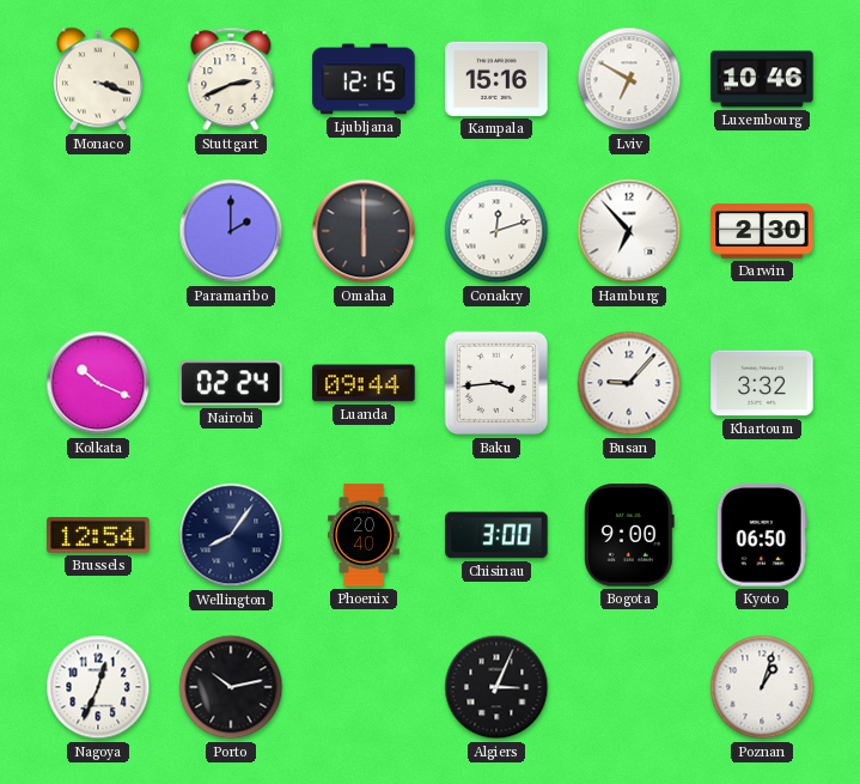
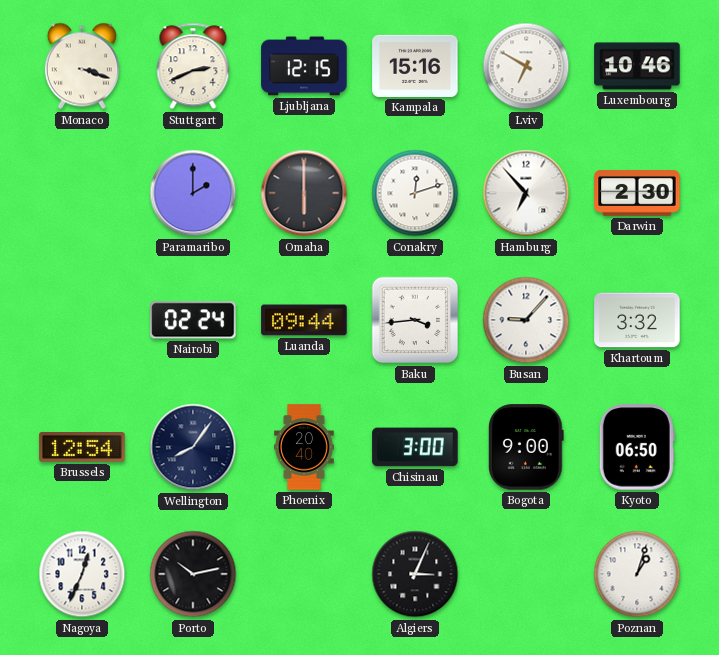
Kolkata: 10:19 -> none
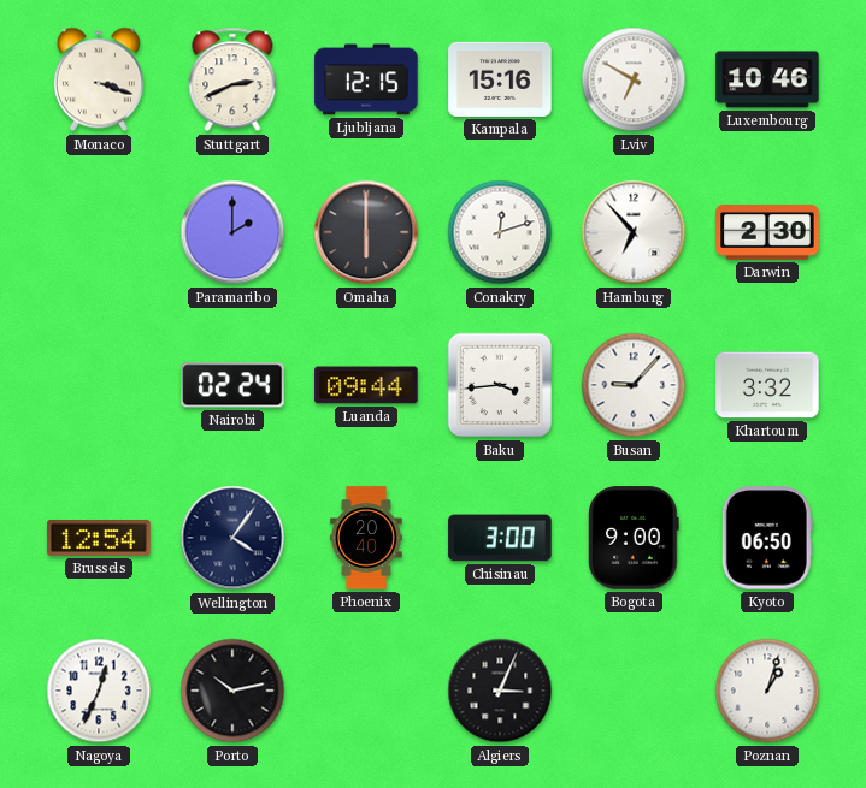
Wellington: 8:06 -> 4:06
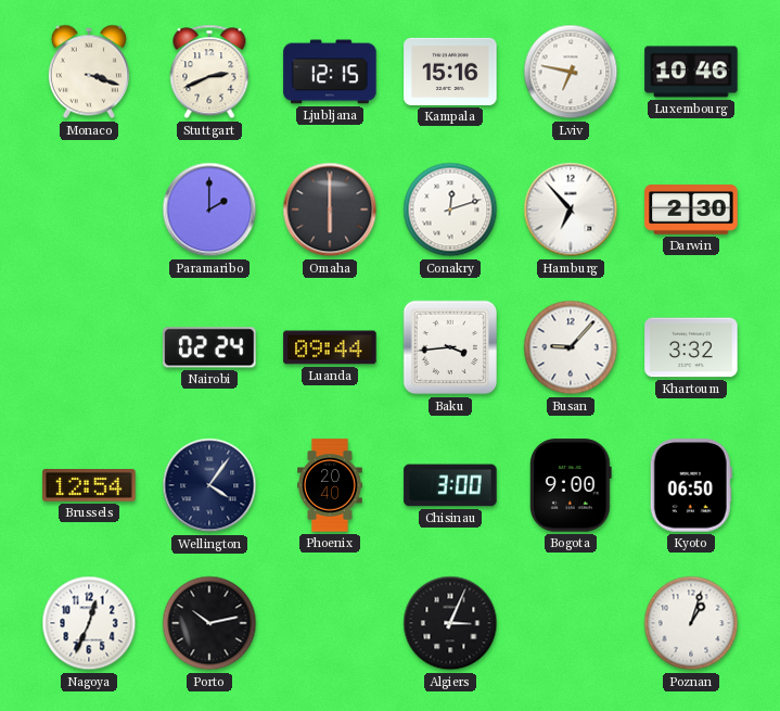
Lviv: 6:50 -> 6:47
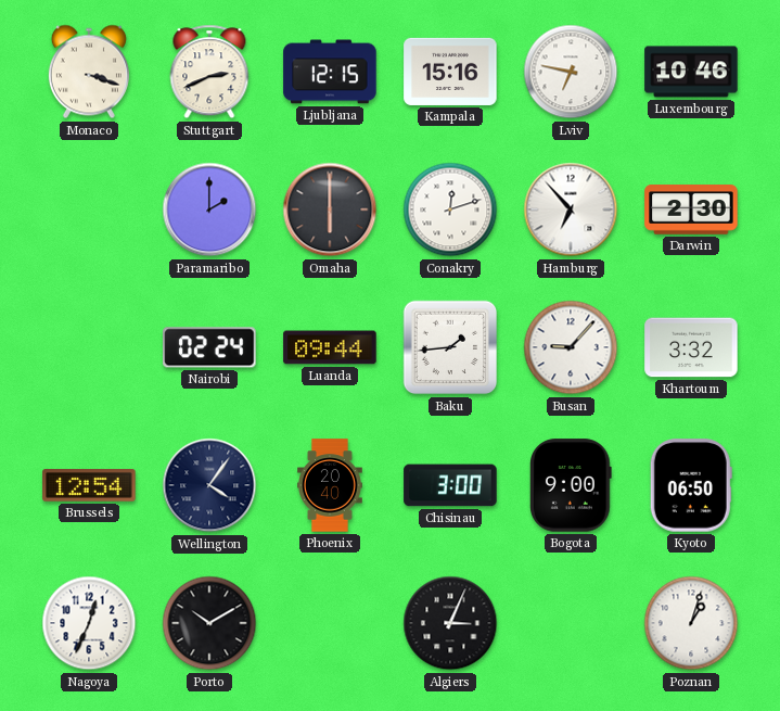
Baku: 3:44 -> 1:44
Porto: 10:13 -> 10:10
